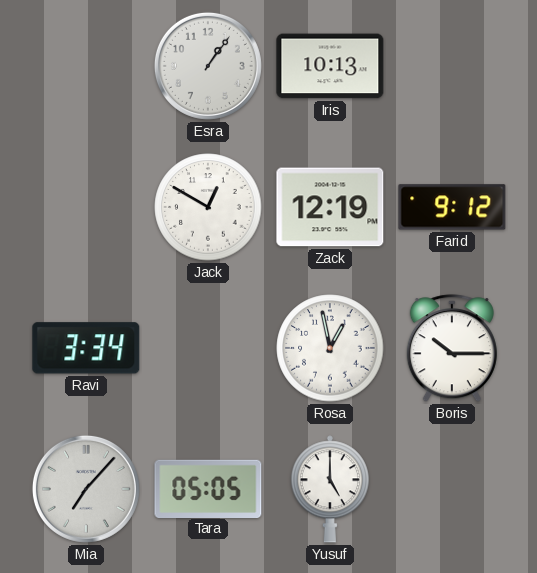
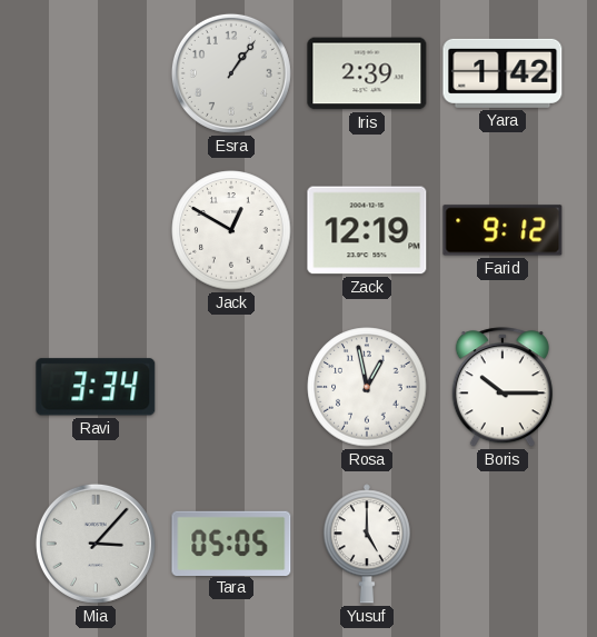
Iris: 10:13 -> 2:39
Yara: none -> 1:42
Mia: 7:07 -> 3:07
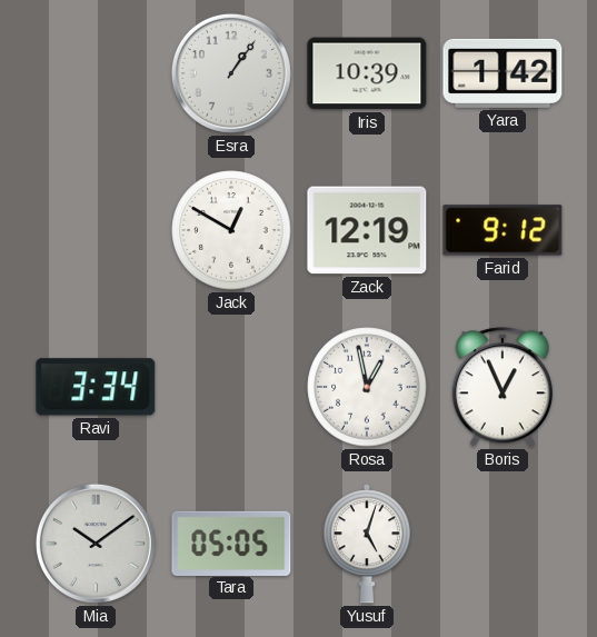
Iris: 2:39 -> 10:39
Boris: 10:15 -> 12:56
Mia: 3:07 -> 10:09
Yusuf: 5:00 -> 5:03
